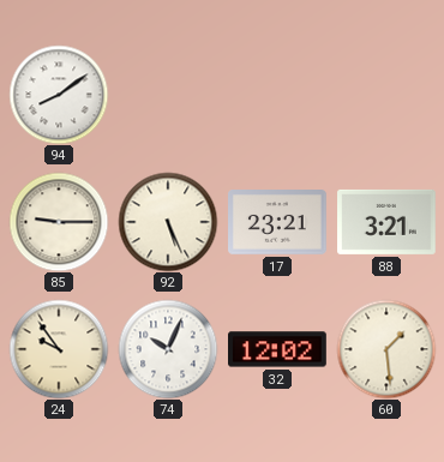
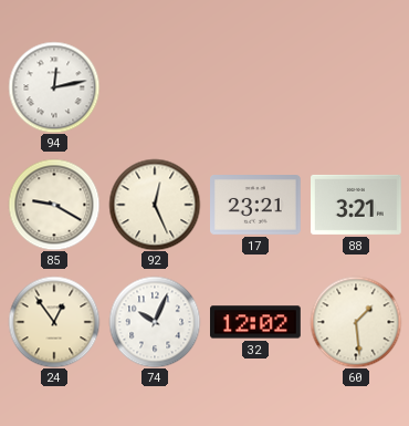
94: 8:09 -> 12:13
85: 9:15 -> 9:20
92: 5:26 -> 12:26
24: 9:54 -> 12:54
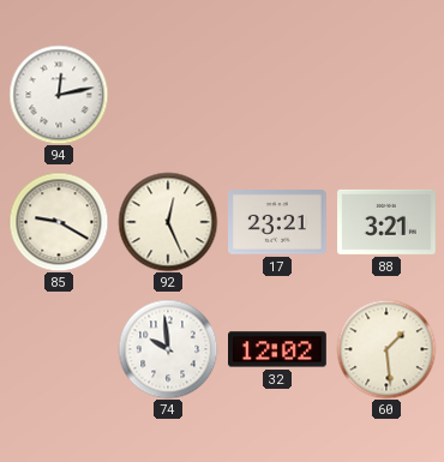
24: 12:54 -> none
74: 10:04 -> 9:59
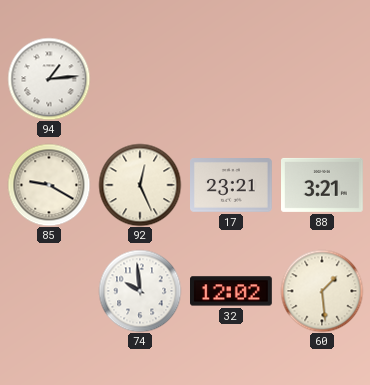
94: 12:13 -> 1:14
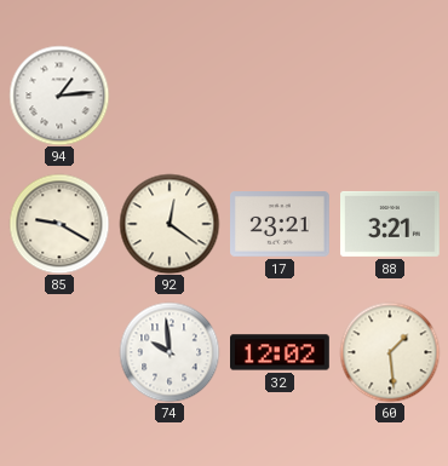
92: 12:26 -> 12:21
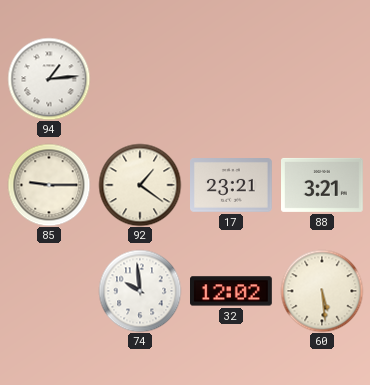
85: 9:20 -> 9:15
92: 12:21 -> 1:21
60: 1:29 -> 5:29
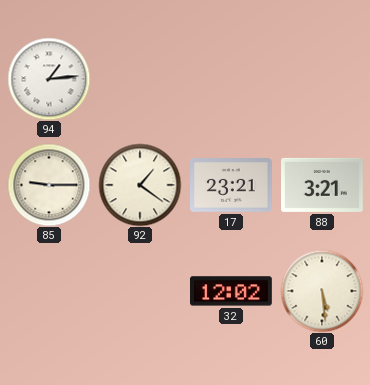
74: 9:59 -> none
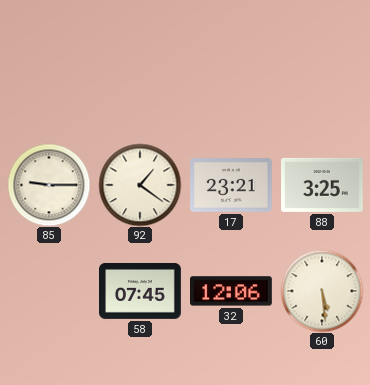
94: 1:14 -> none
88: 3:21 -> 3:25
58: none -> 07:45
32: 12:02 -> 12:06
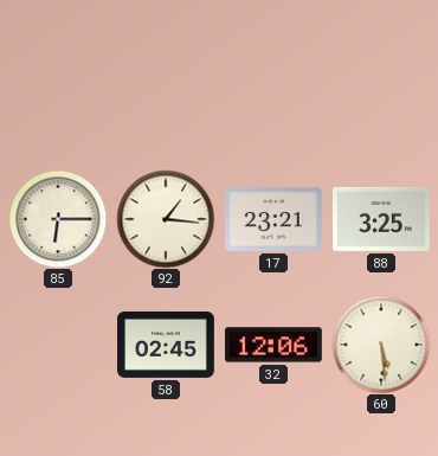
85: 9:15 -> 6:15
92: 1:21 -> 1:16
58: 07:45 -> 02:45
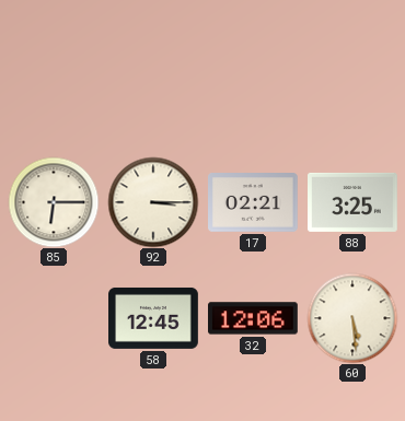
92: 1:16 -> 3:15
17: 23:21 -> 02:21
58: 02:45 -> 12:45
